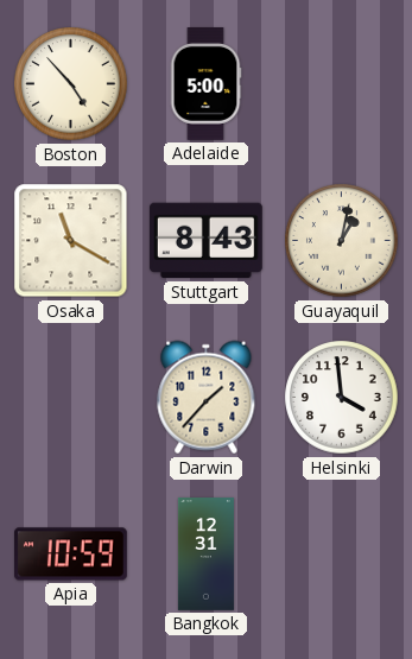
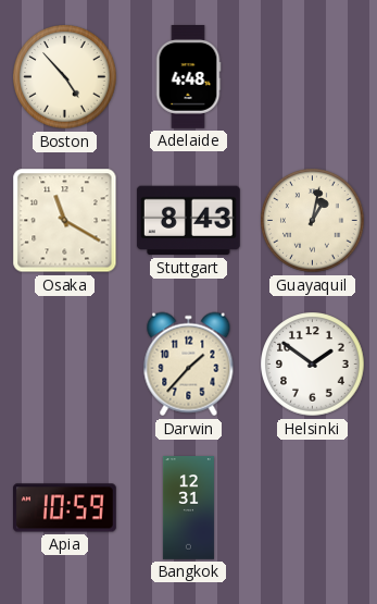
Adelaide: 5:00 -> 4:48
Helsinki: 3:59 -> 1:51
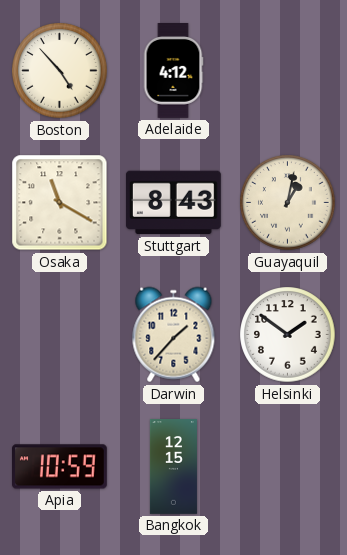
Adelaide: 4:48 -> 4:12
Bangkok: 12:31 -> 12:15
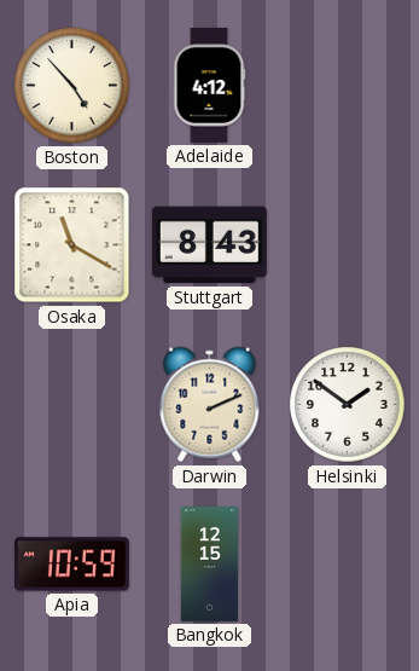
Guayaquil: 1:02 -> none
Darwin: 1:37 -> 2:11
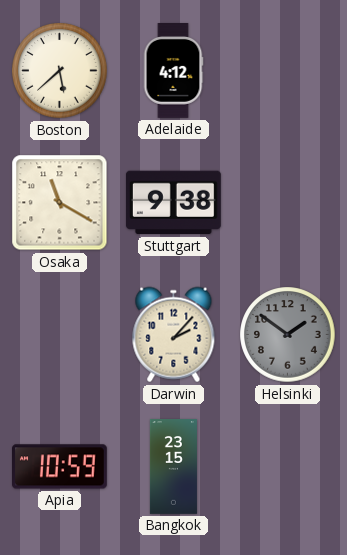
Boston: 4:53 -> 5:38
Stuttgart: 8:43 -> 9:38
Darwin: 2:11 -> 2:07
Helsinki dial: white -> grey
Bangkok: 12:15 -> 23:15
